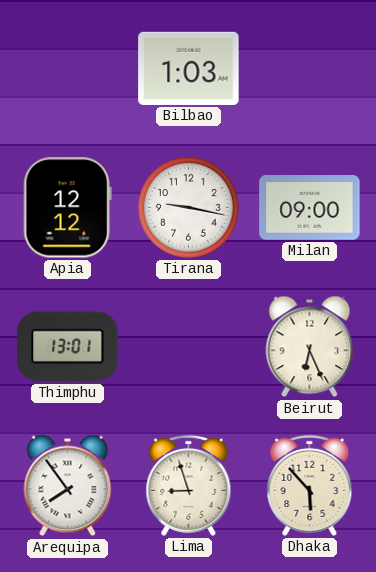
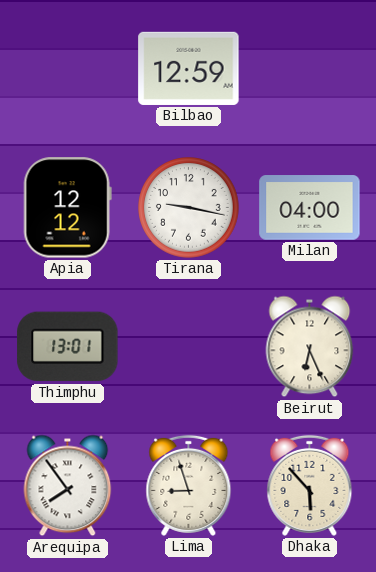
Bilbao: 1:03 -> 12:59
Milan: 09:00 -> 04:00
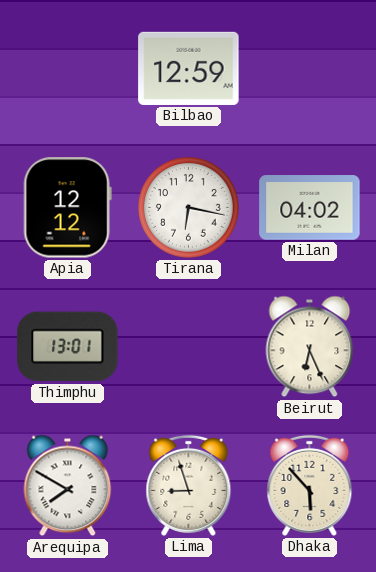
Tirana: 9:17 -> 6:17
Milan: 04:00 -> 04:02
Arequipa: 7:54 -> 7:50
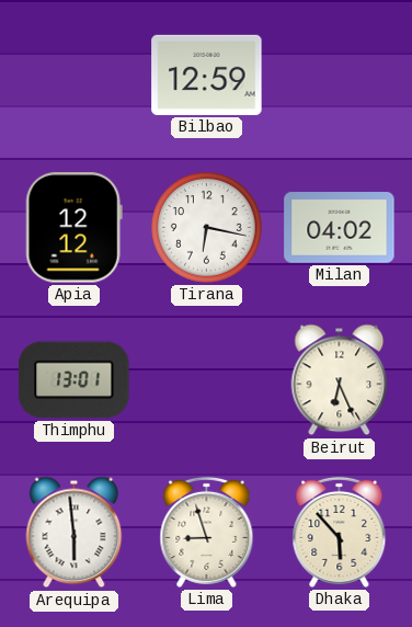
Arequipa: 7:50 -> 5:59
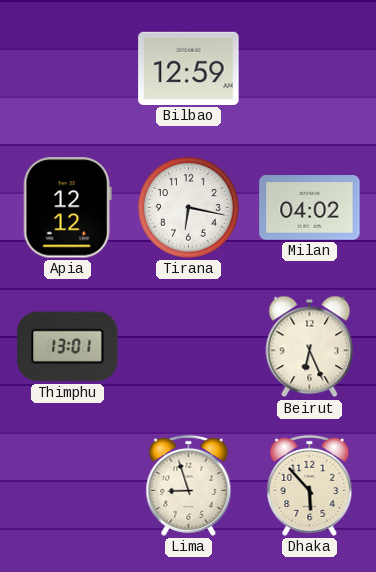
Arequipa: 5:59 -> none
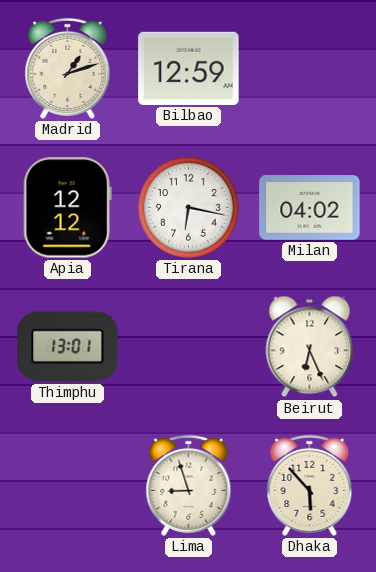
Madrid: none -> 1:12
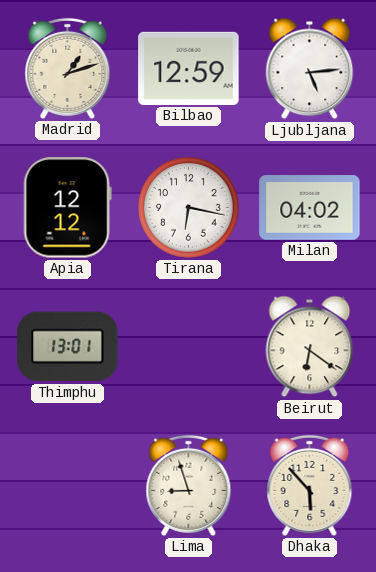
Ljubljana: none -> 5:14
Beirut: 6:26 -> 6:21
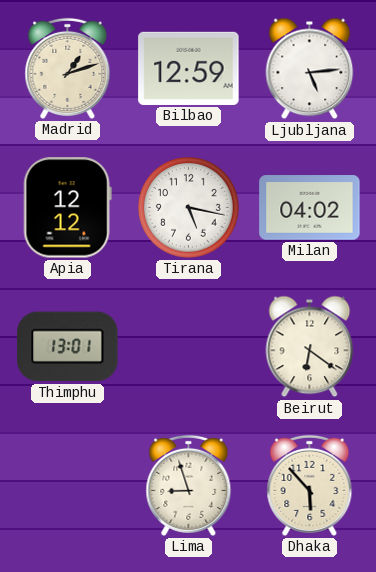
Tirana: 6:17 -> 5:17
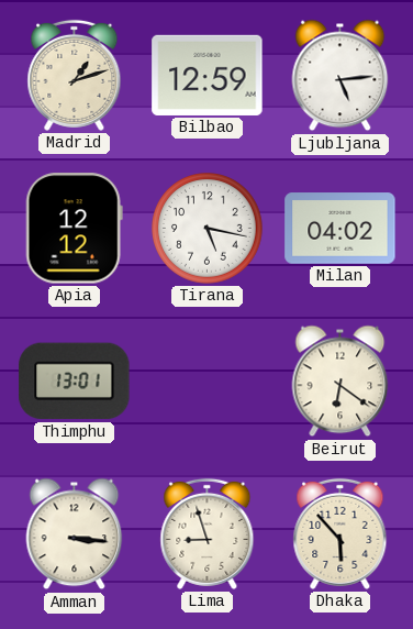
Amman: none -> 3:16
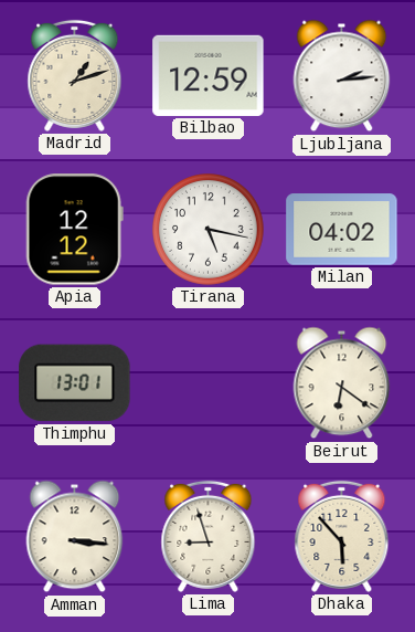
Ljubljana: 5:14 -> 2:14
